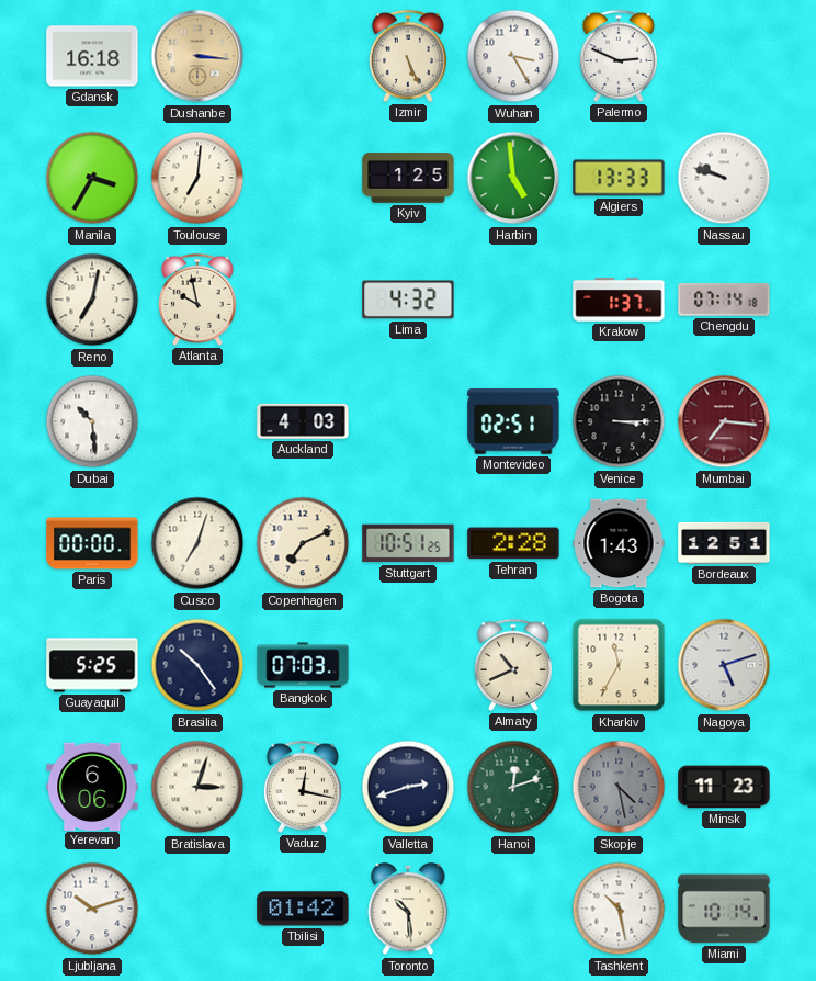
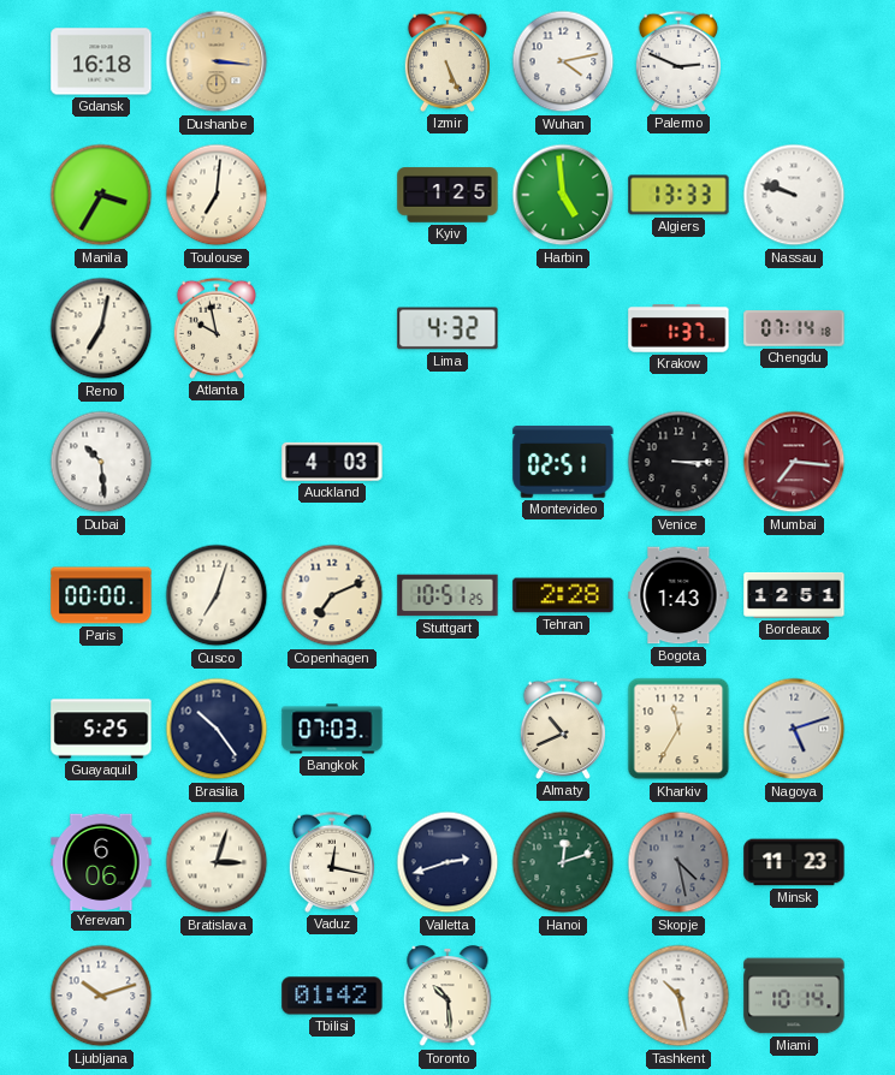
Wuhan: 3:25 -> 4:13
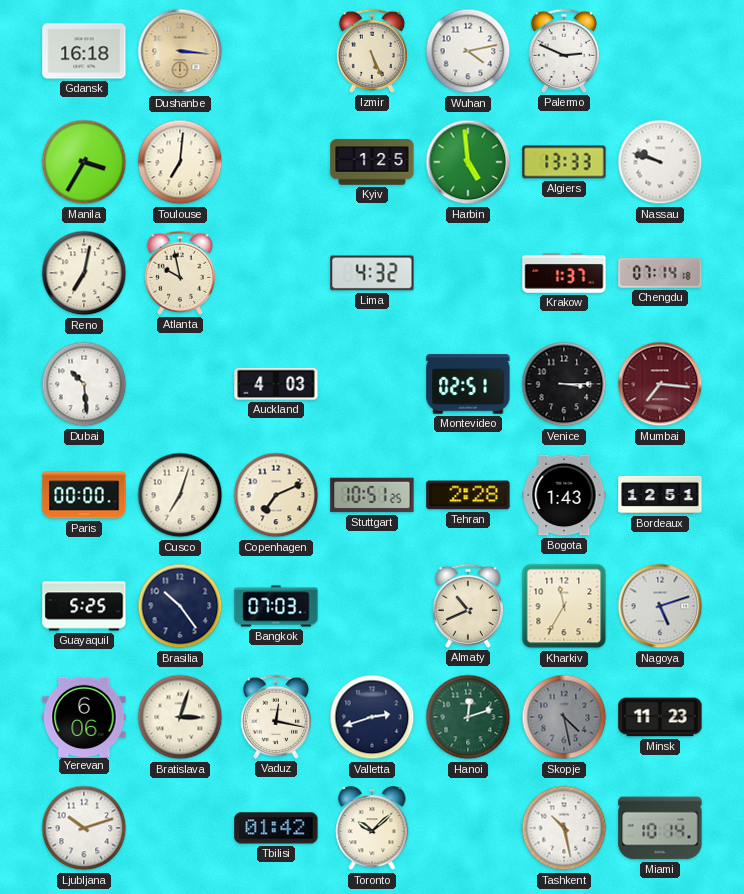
Toronto: 10:29 -> 10:08
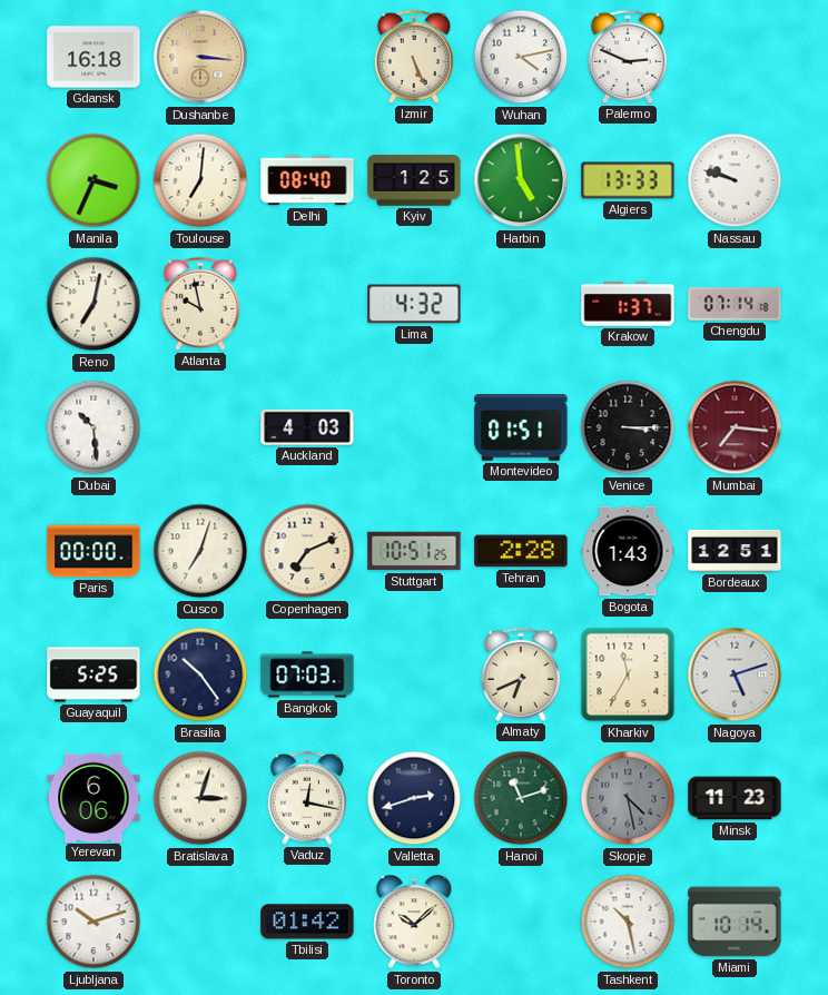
Manila: 3:35 -> 3:34
Delhi: none -> 08:40
Montevideo: 02:51 -> 01:51
Almaty: 10:41 -> 6:41
Hanoi: 12:12 -> 11:12
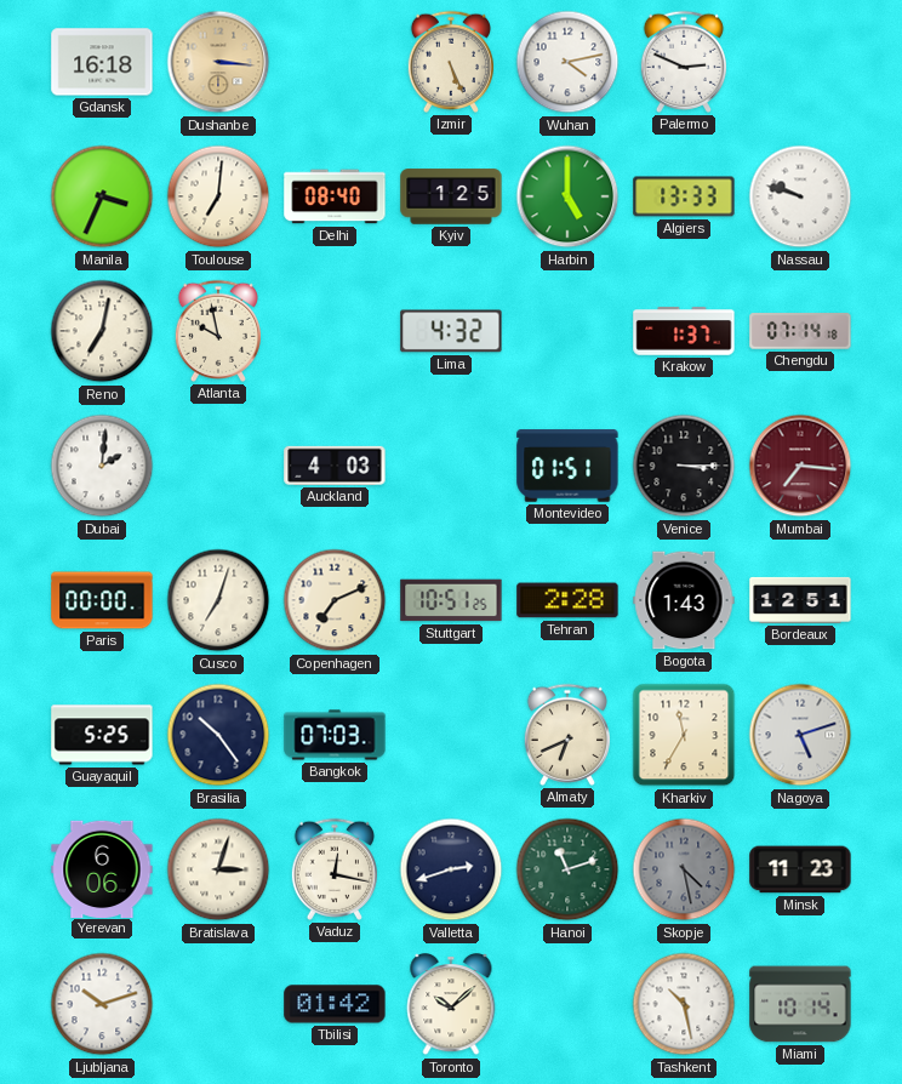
Harbin: 4:59 -> 5:00
Dubai: 10:29 -> 2:01
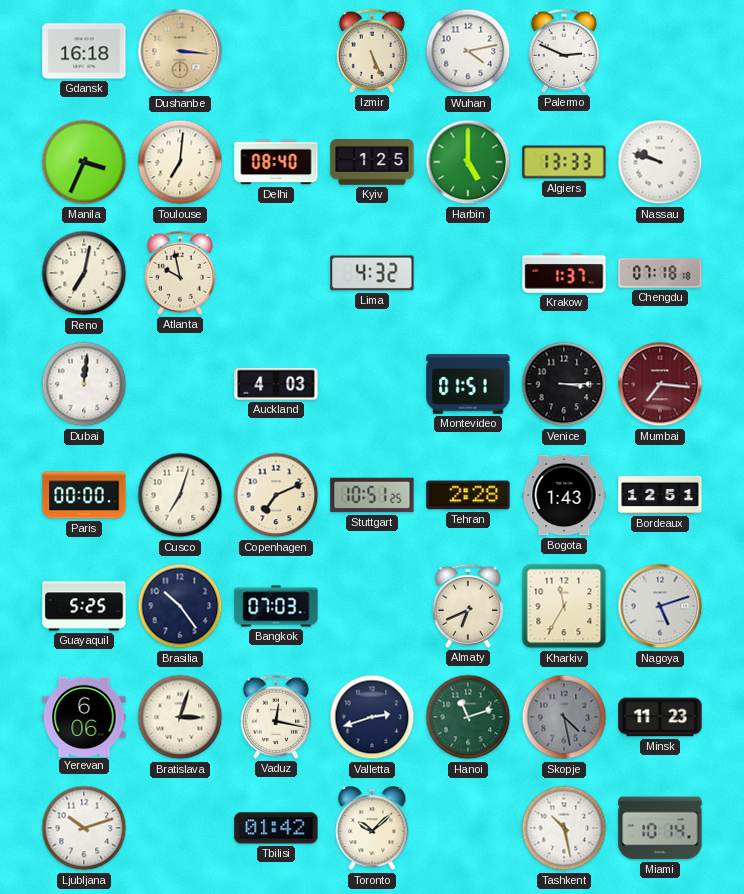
Chengdu: 07:14 -> 07:18
Dubai: 2:01 -> 12:01
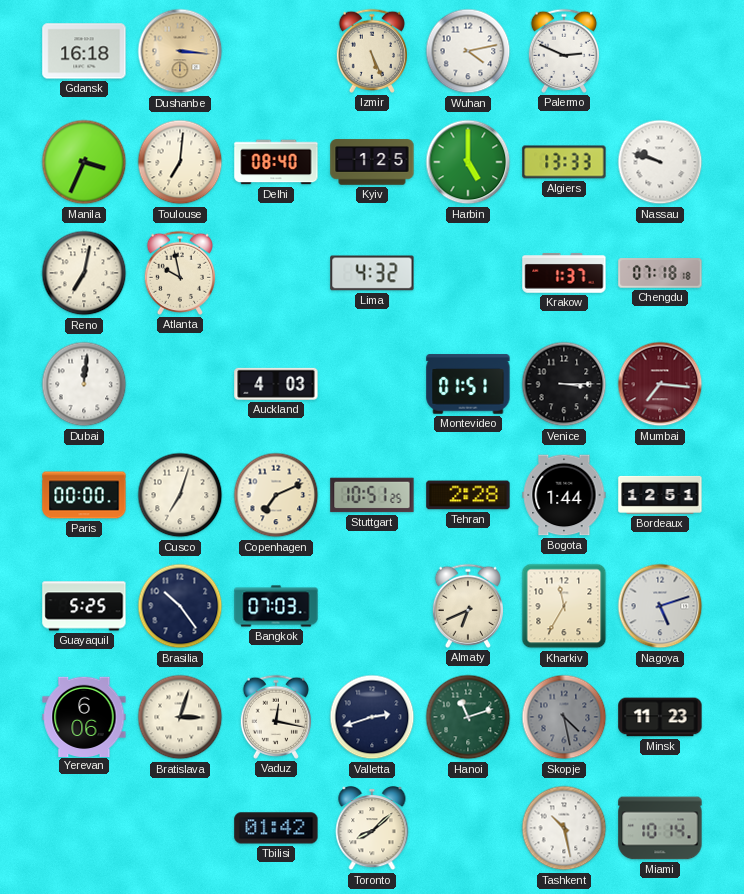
Bogota: 1:43 -> 1:44
Ljubljana: 10:12 -> none
Toronto: 10:08 -> 8:08
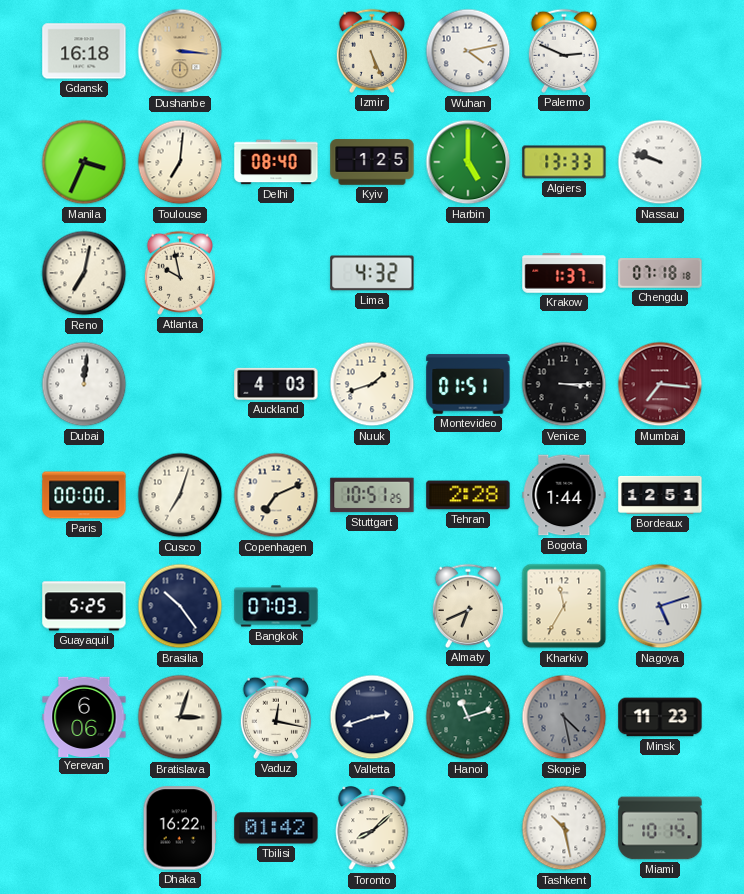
Nuuk: none -> 1:42
Dhaka: none -> 16:22
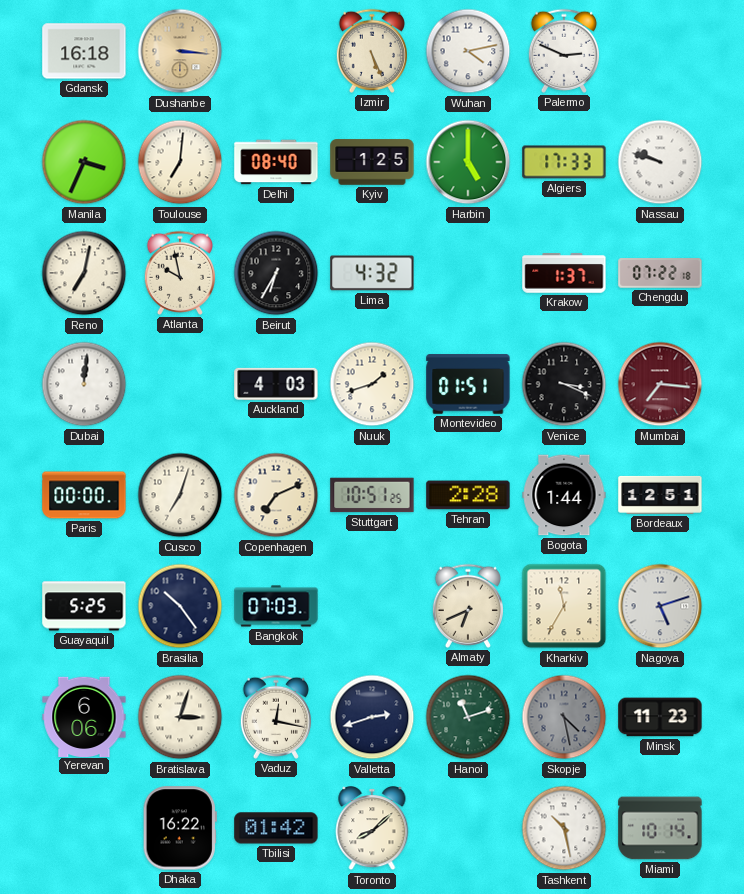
Algiers: 13:33 -> 17:33
Beirut: none -> 6:35
Chengdu: 07:18 -> 07:22
Venice: 3:15 -> 3:19
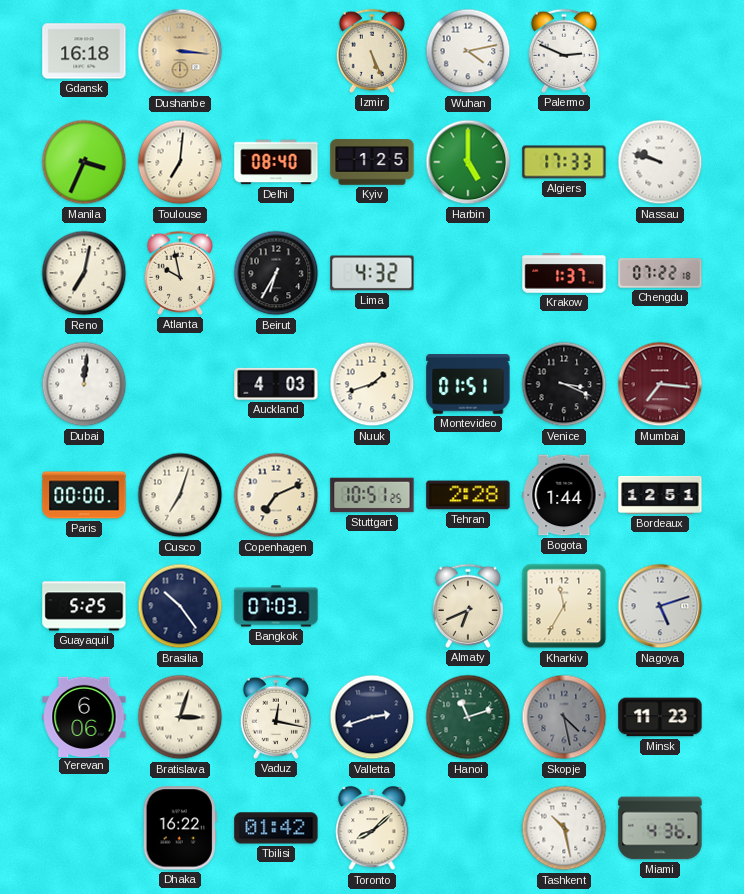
Miami: 10:14 -> 4:36
